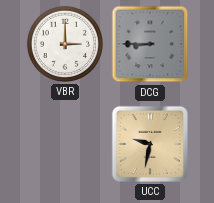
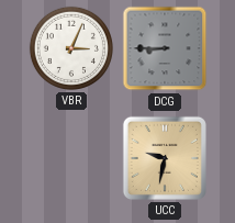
VBR: 3:00 -> 3:04
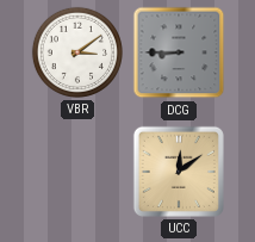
VBR: 3:04 -> 3:09
UCC: 9:32 -> 12:09
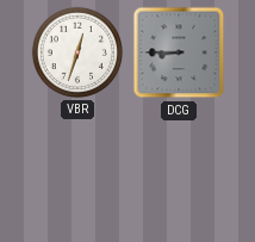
VBR: 3:09 -> 12:33
UCC: 12:09 -> none
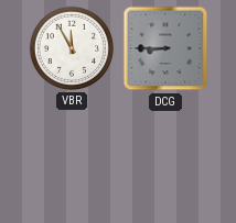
VBR: 12:33 -> 11:55
